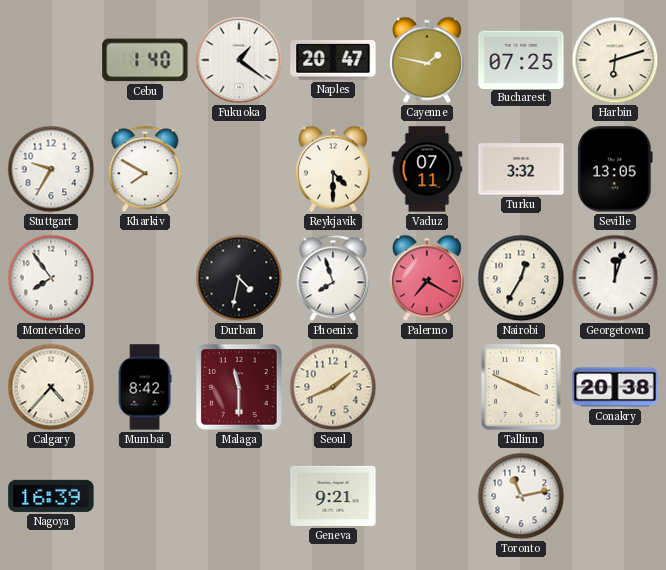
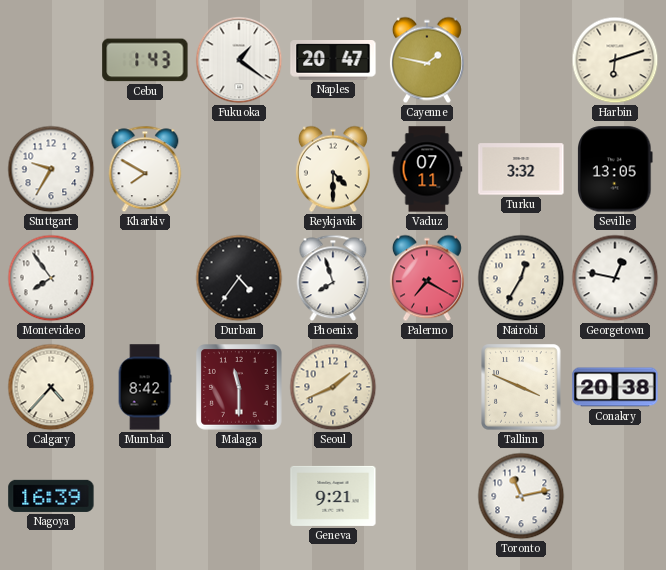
Cebu: 1:40 -> 1:43
Bucharest: 07:25 -> none
Durban: 4:32 -> 4:36
Georgetown: 12:03 -> 12:47
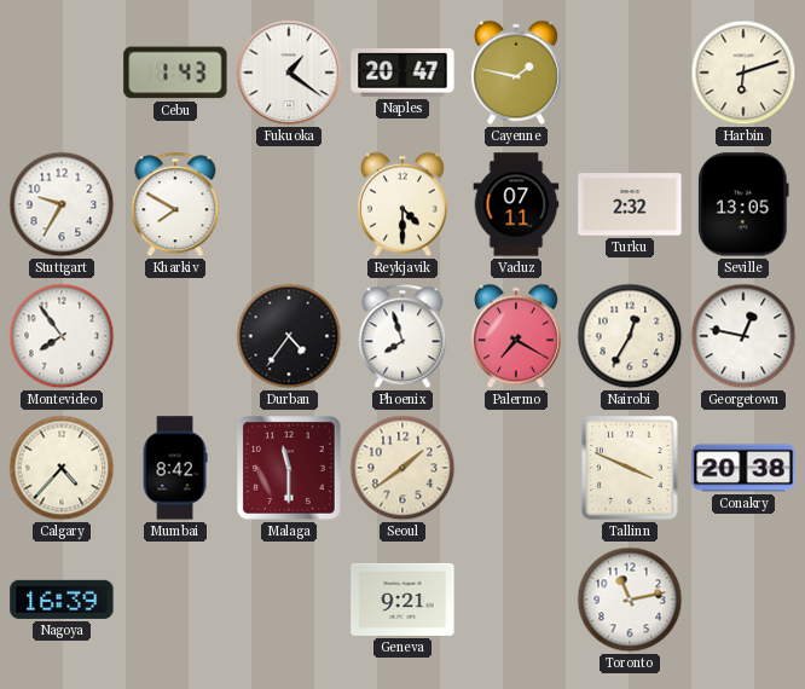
Turku: 3:32 -> 2:32
Seoul: 1:41 -> 1:39
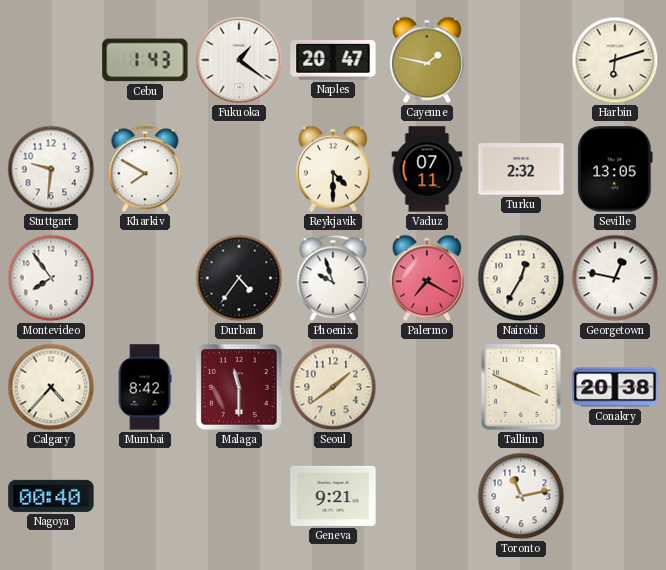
Stuttgart: 9:35 -> 9:31
Phoenix: 7:57 -> 9:57
Nagoya: 16:39 -> 00:40
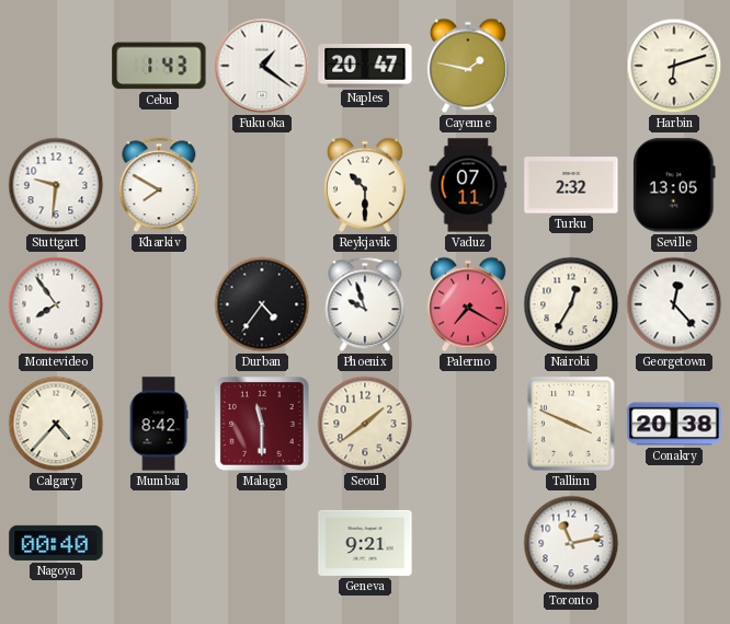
Reykjavik: 4:30 -> 10:30
Georgetown: 12:47 -> 12:23
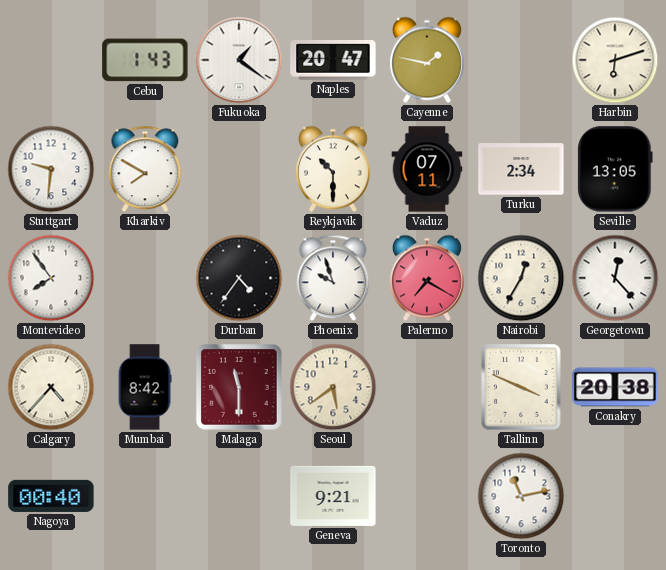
Turku: 2:32 -> 2:34
Seoul: 1:39 -> 5:39
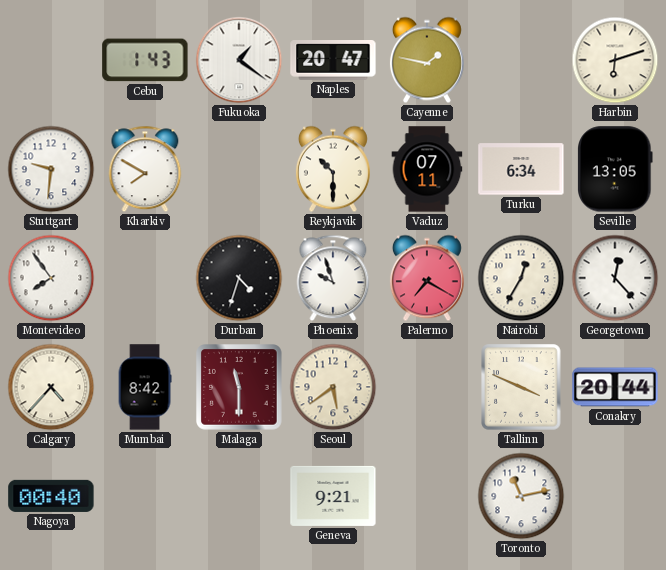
Turku: 2:34 -> 6:34
Durban: 4:36 -> 4:33
Conakry: 20:38 -> 20:44
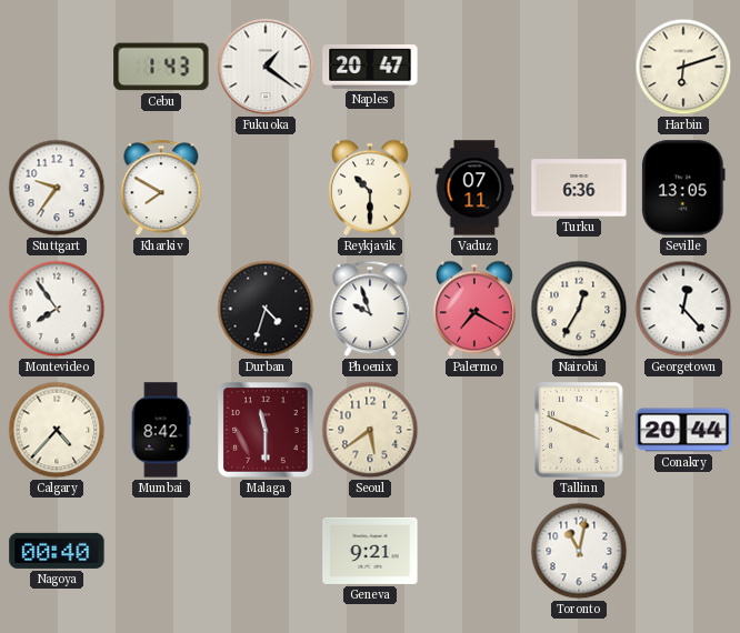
Cayenne: 1:47 -> none
Stuttgart: 9:31 -> 9:36
Turku: 6:34 -> 6:36
Toronto: 11:13 -> 11:02
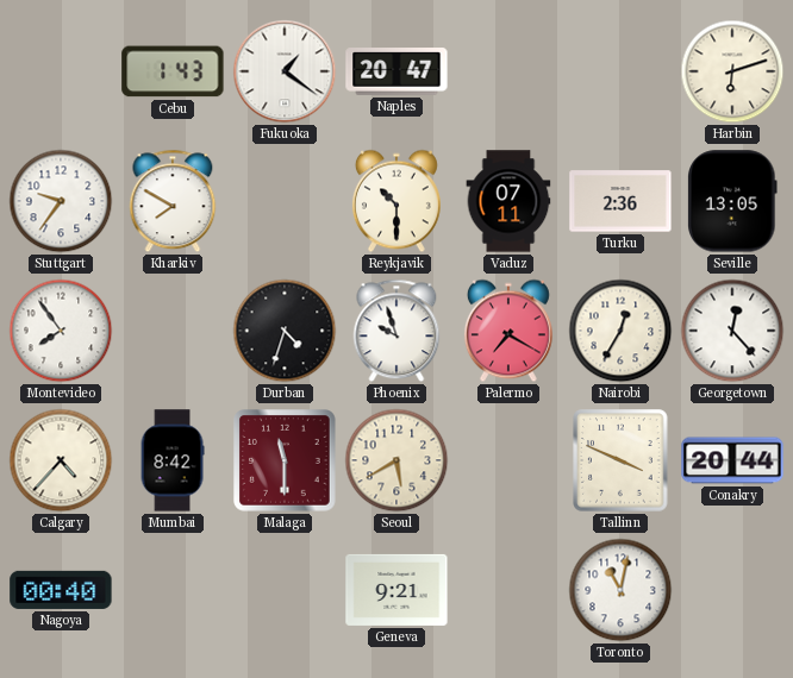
Turku: 6:36 -> 2:36
Seoul: 5:39 -> 5:40
